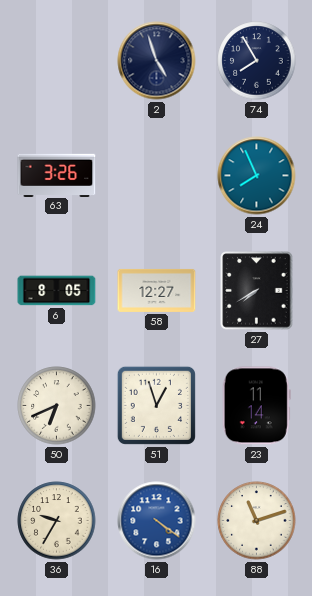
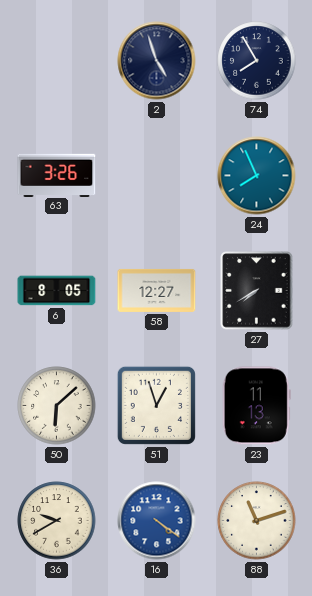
50: 6:41 -> 6:08
23: 11:14 -> 11:13
36: 9:35 -> 9:40
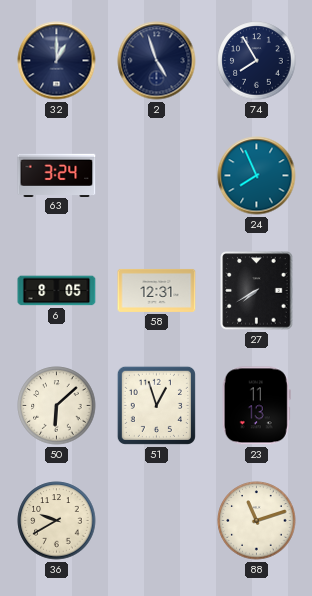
32: none -> 1:00
63: 3:26 -> 3:24
58: 12:27 -> 12:31
16: 4:21 -> none
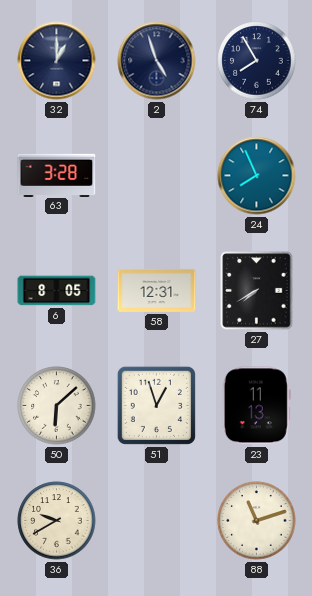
63: 3:24 -> 3:28
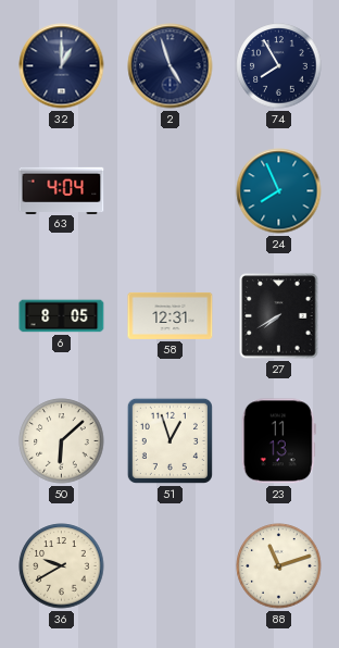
63: 3:28 -> 4:04
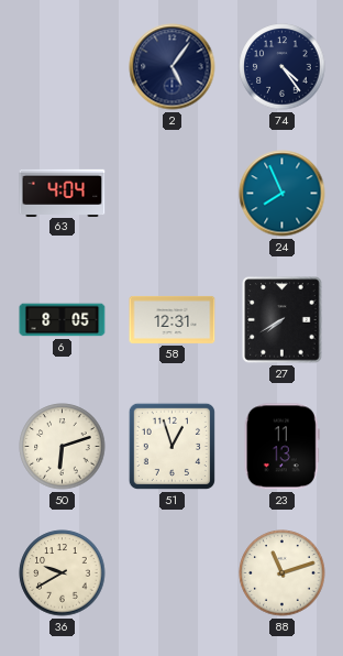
32: 1:00 -> none
2: 4:57 -> 5:06
74: 7:55 -> 4:24
50: 6:08 -> 6:12
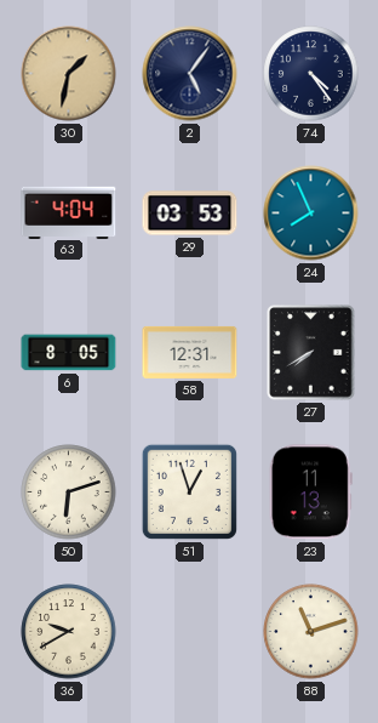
30: none -> 1:32
29: none -> 03:53
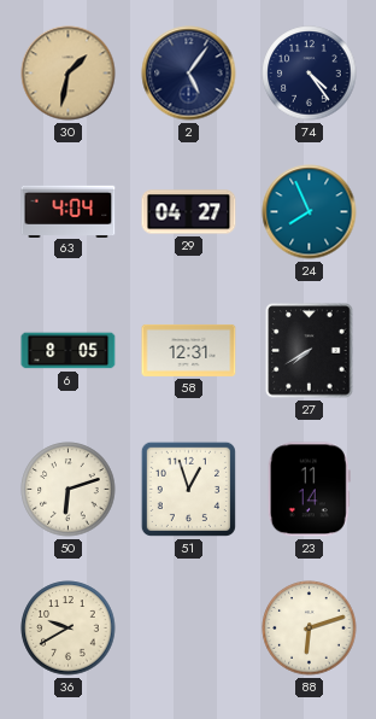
29: 03:53 -> 04:27
23: 11:13 -> 11:14
88: 11:12 -> 6:12
